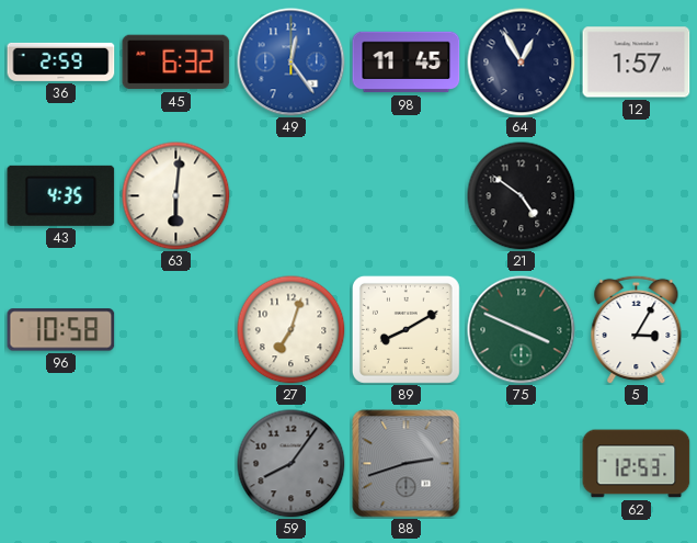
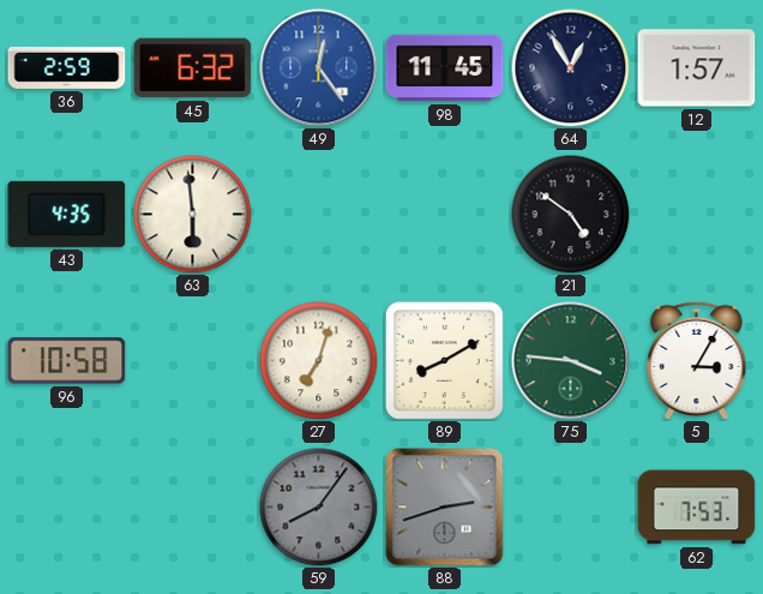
63: 6:01 -> 5:59
75: 3:49 -> 3:46
62: 12:53 -> 7:53
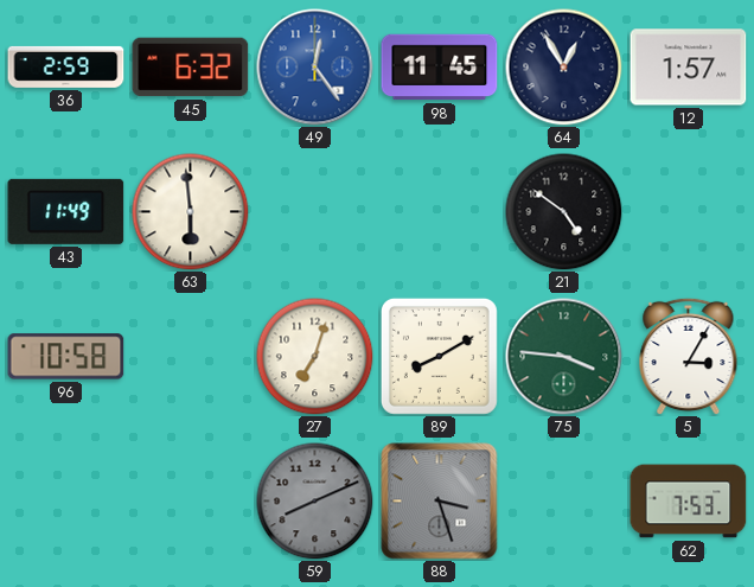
43: 4:35 -> 11:49
59: 8:06 -> 8:11
88: 2:42 -> 3:27
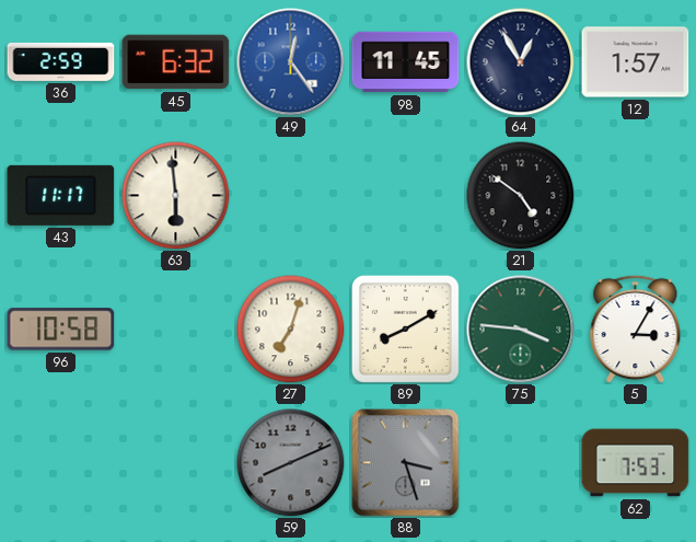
43: 11:49 -> 11:17
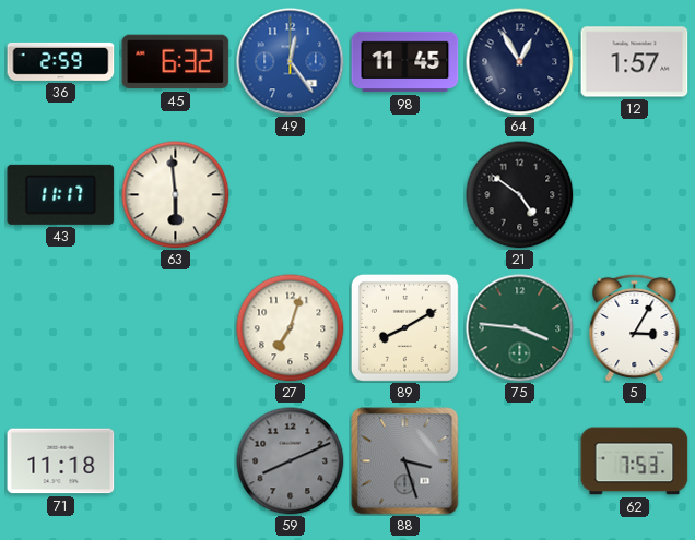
96: 10:58 -> none
71: none -> 11:18
